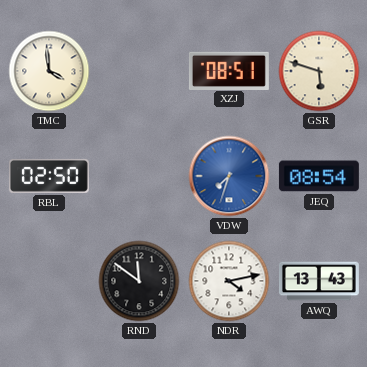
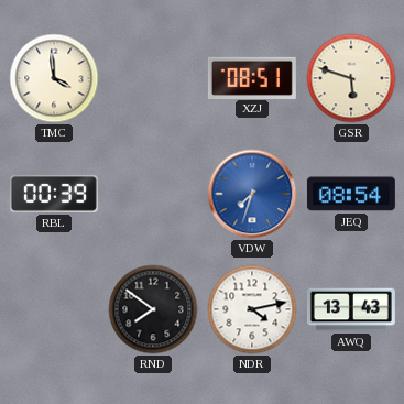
RBL: 02:50 -> 00:39
RND: 11:51 -> 7:51
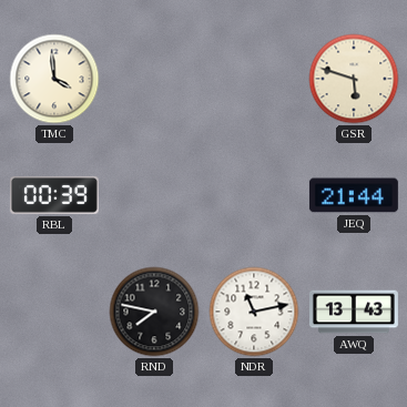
XZJ: 08:51 -> none
VDW: 7:33 -> none
JEQ: 08:54 -> 21:44
RND: 7:51 -> 7:47
NDR: 4:13 -> 11:13
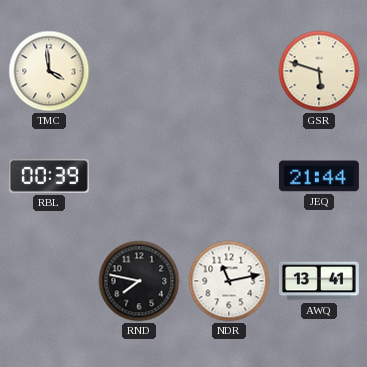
AWQ: 13:43 -> 13:41
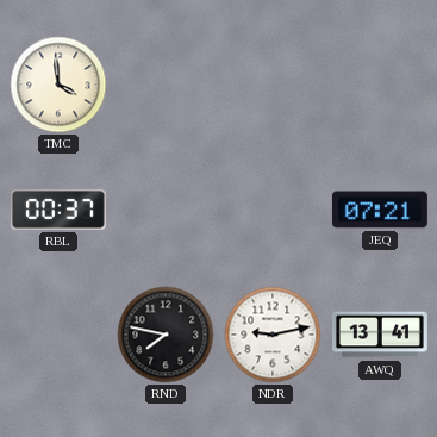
GSR: 5:48 -> none
RBL: 00:39 -> 00:37
JEQ: 21:44 -> 07:21
NDR: 11:13 -> 9:13
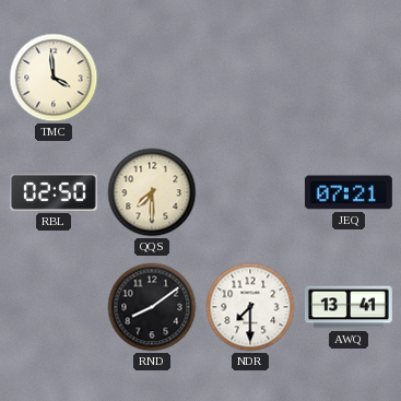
RBL: 00:37 -> 02:50
QQS: none -> 7:30
RND: 7:47 -> 8:09
NDR: 9:13 -> 7:30
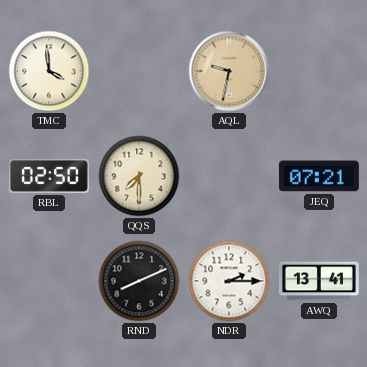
AQL: none -> 9:32
RND: 8:09 -> 8:11
NDR: 7:30 -> 2:15
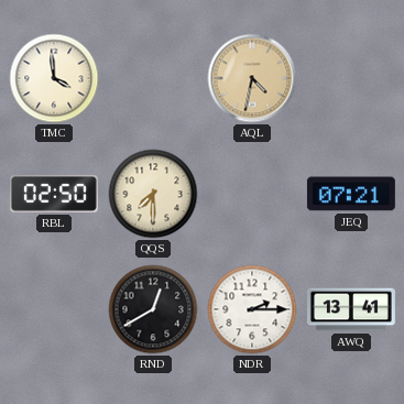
AQL: 9:32 -> 4:32
RND: 8:11 -> 12:40
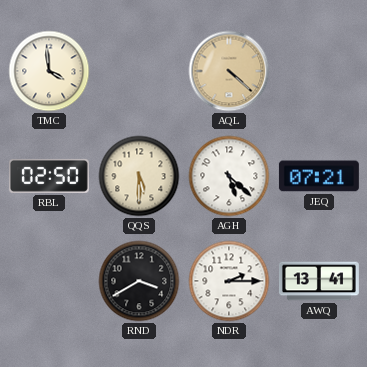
AQL: 4:32 -> 4:22
QQS: 7:30 -> 5:30
AGH: none -> 5:22
RND: 12:40 -> 3:40
